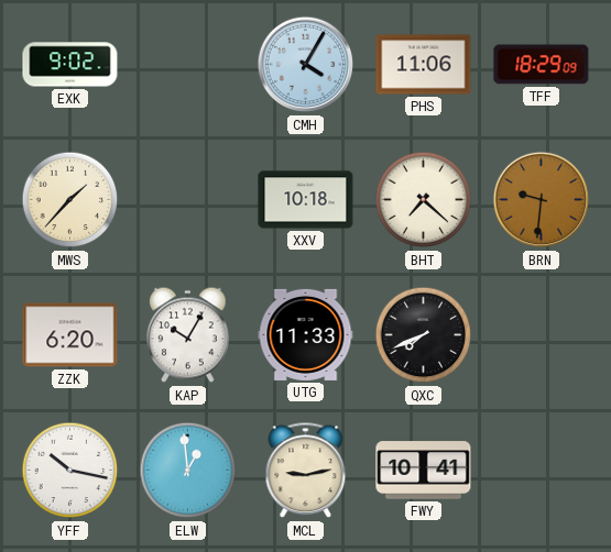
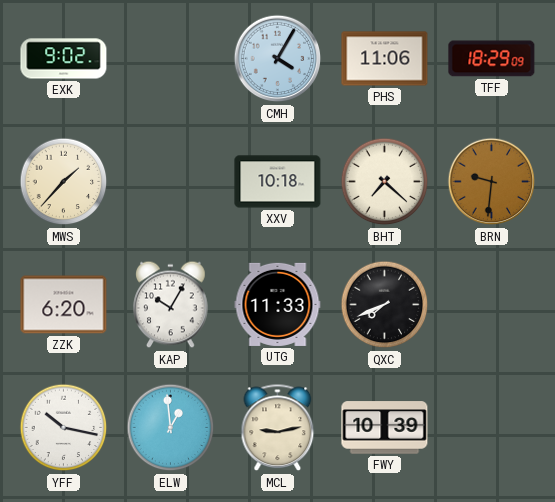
FWY: 10:41 -> 10:39
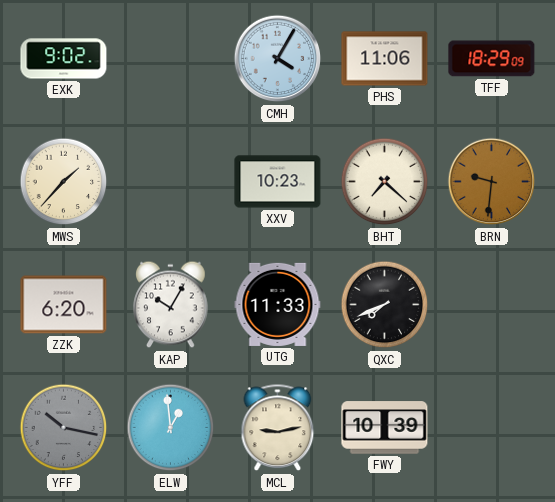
XXV: 10:18 -> 10:23
YFF dial: white -> grey
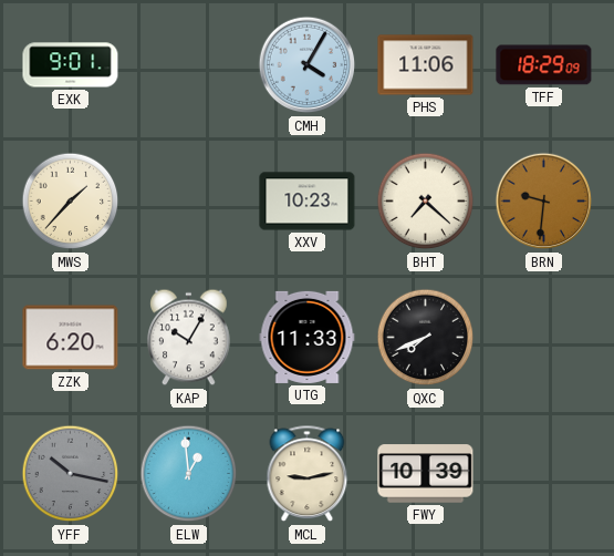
EXK: 9:02 -> 9:01
